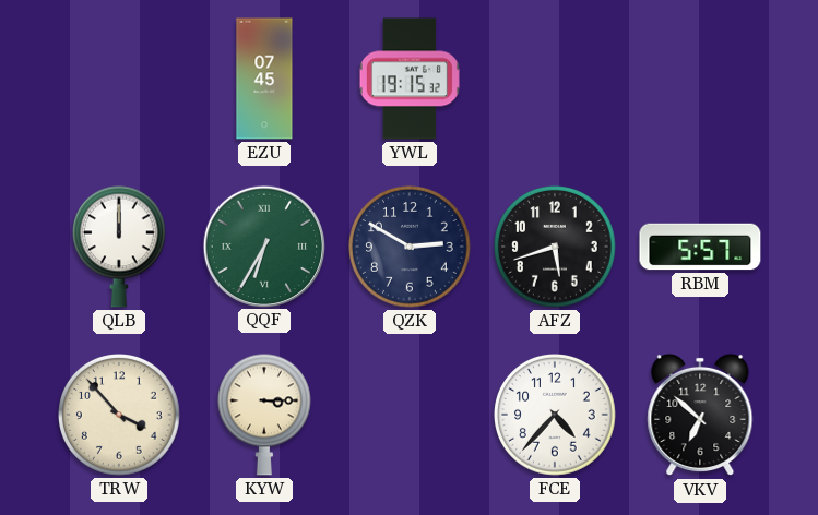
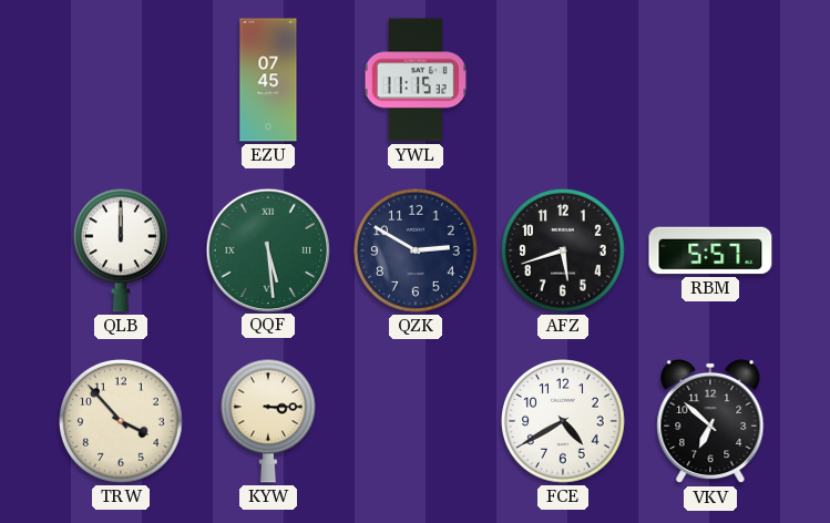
YWL: 19:15 -> 11:15
QQF: 6:35 -> 5:29
FCE: 4:37 -> 4:40
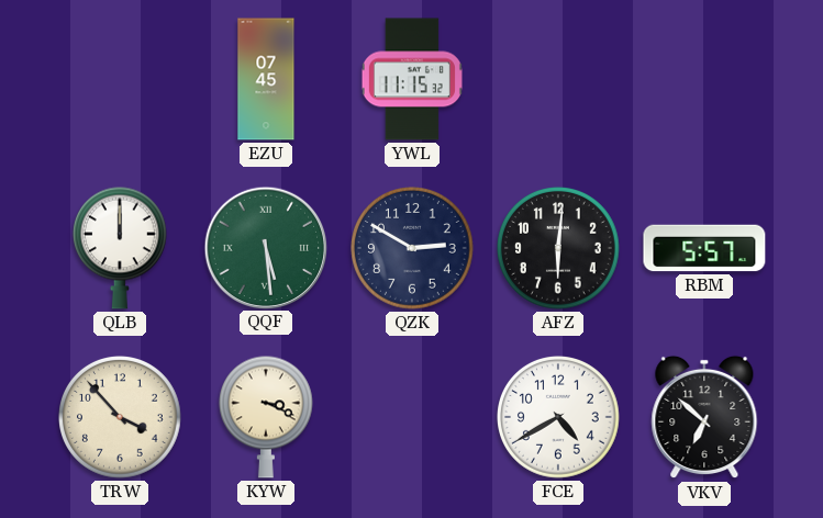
AFZ: 5:42 -> 6:01
KYW: 3:15 -> 3:19
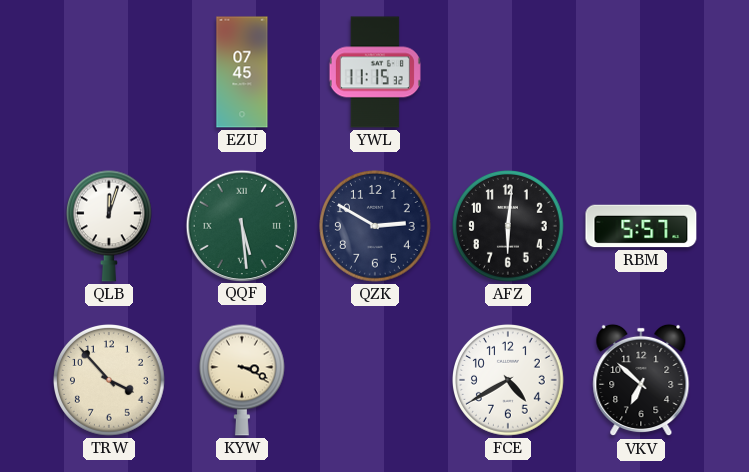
QLB: 12:00 -> 12:03
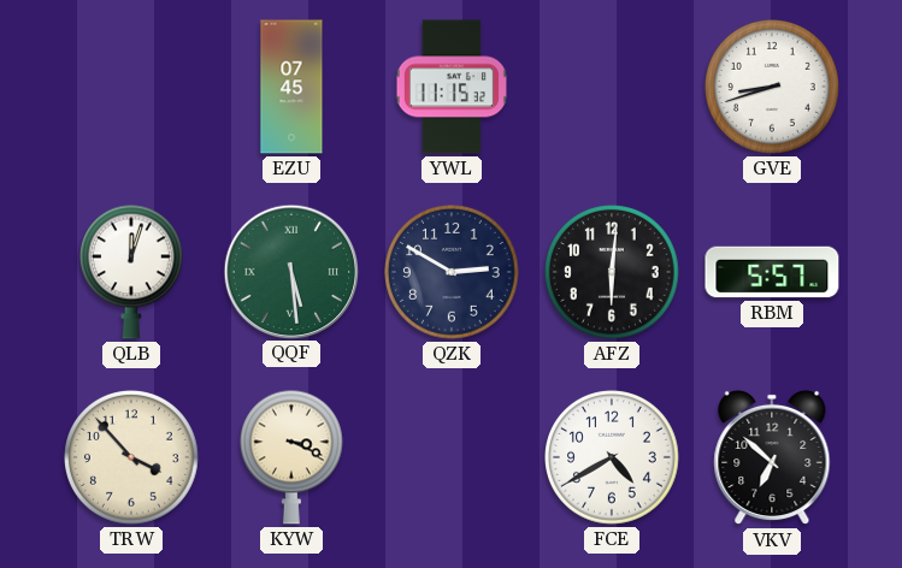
GVE: none -> 8:42
